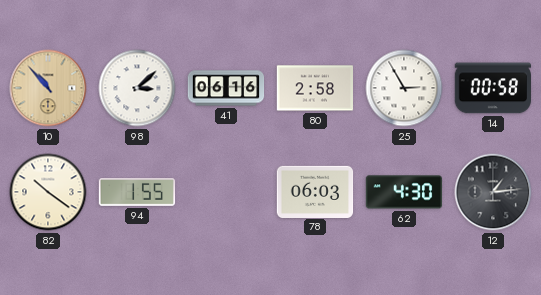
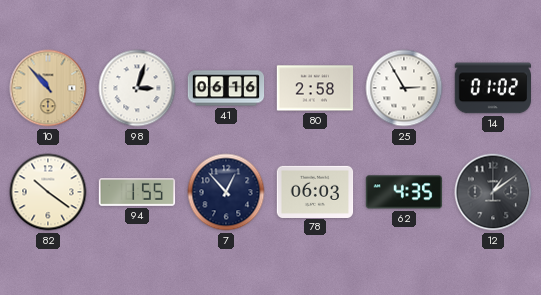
98: 3:08 -> 3:03
14: 00:58 -> 01:02
7: none -> 12:53
62: 4:30 -> 4:35
12: 1:14 -> 1:09
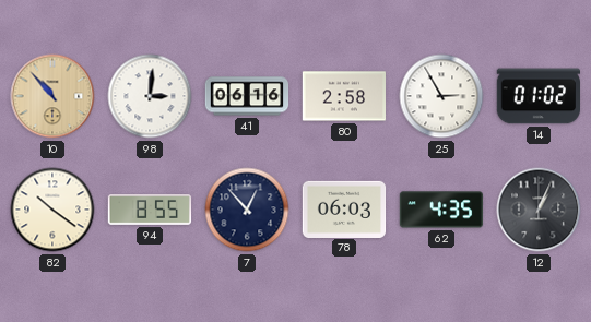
98: 3:03 -> 3:01
94: 1:55 -> 8:55
12: 1:09 -> 1:04
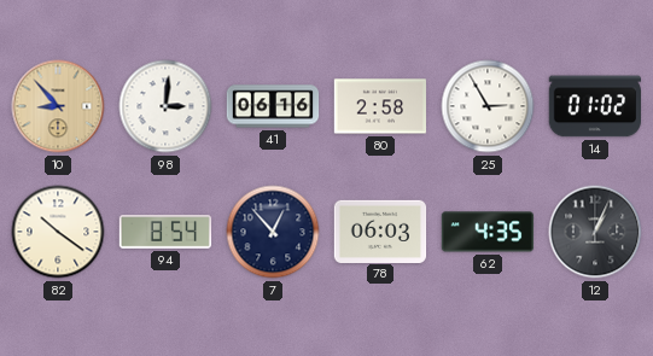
10: 10:53 -> 8:53
94: 8:55 -> 8:54
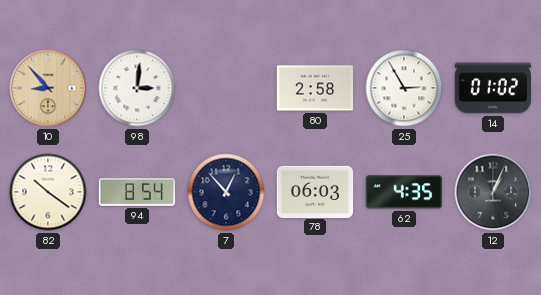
41: 06:16 -> none
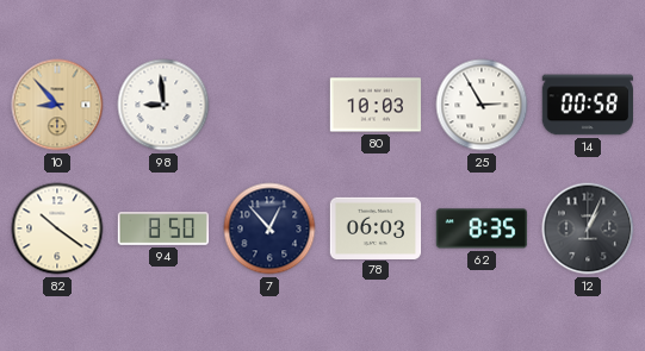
98: 3:01 -> 8:59
80: 2:58 -> 10:03
14: 01:02 -> 00:58
94: 8:54 -> 8:50
62: 4:35 -> 8:35
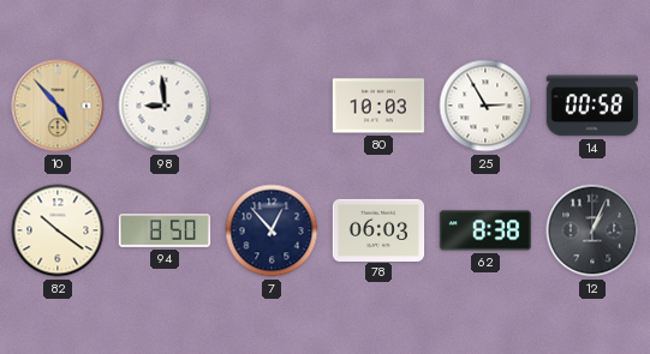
10: 8:53 -> 4:53
62: 8:35 -> 8:38
